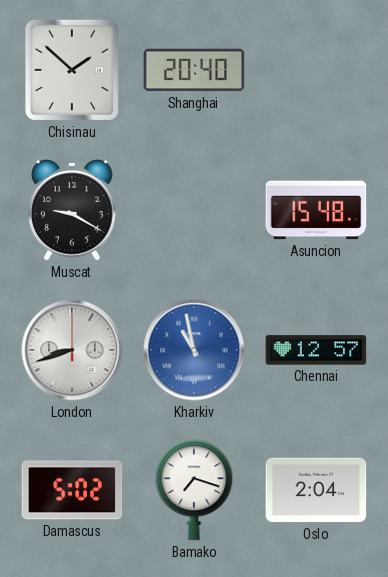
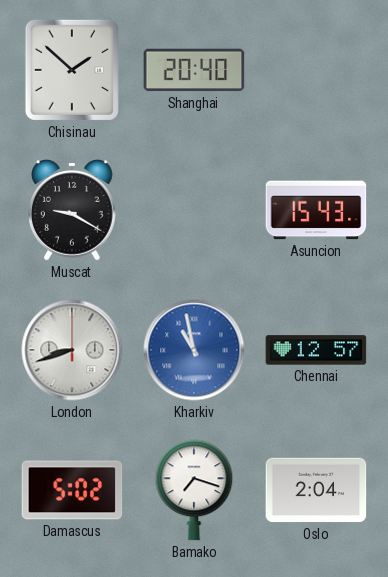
Asuncion: 15:48 -> 15:43
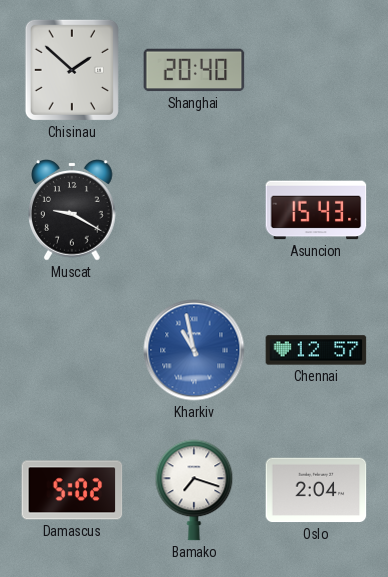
London: 8:42 -> none
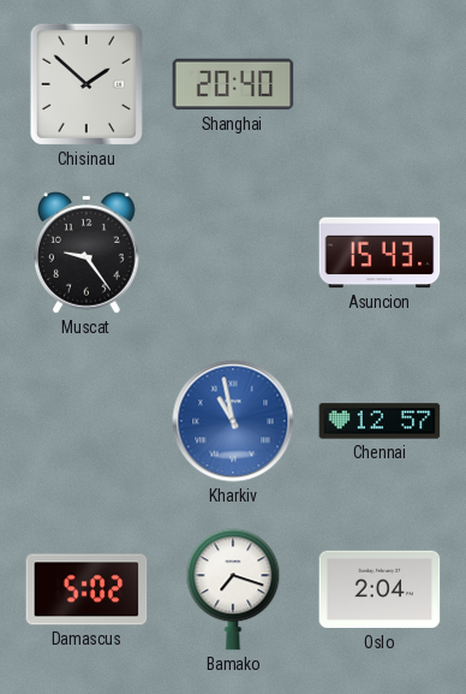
Muscat: 9:20 -> 9:24
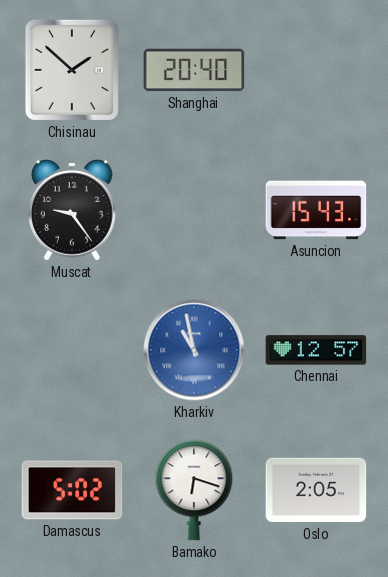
Bamako: 7:18 -> 6:18
Oslo: 2:04 -> 2:05
